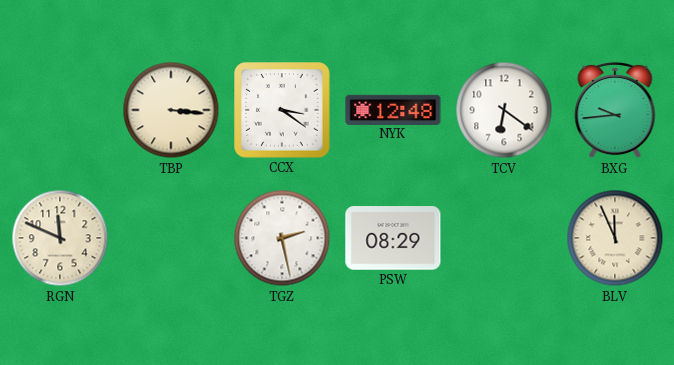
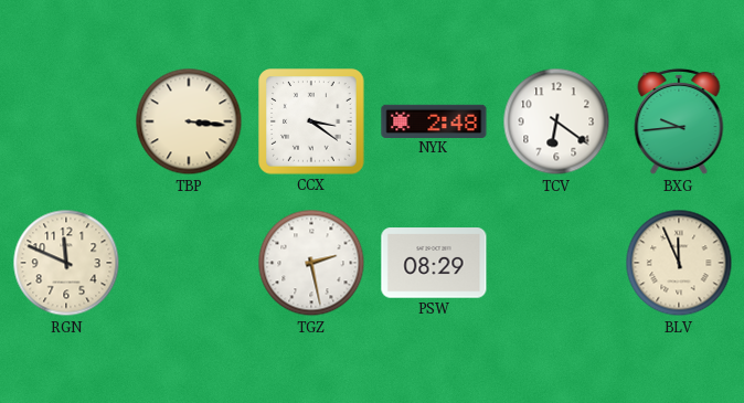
NYK: 12:48 -> 2:48
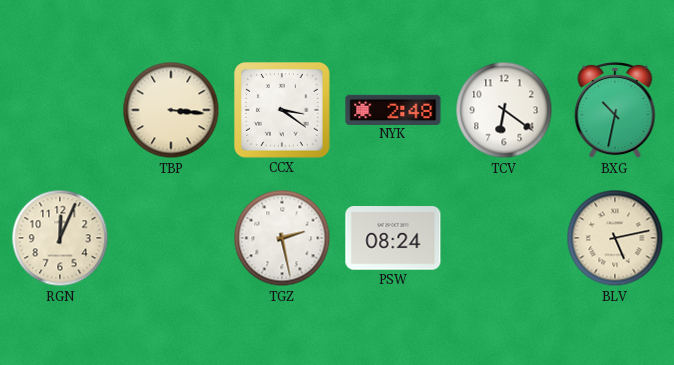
BXG: 9:44 -> 10:32
RGN: 11:49 -> 12:04
PSW: 08:29 -> 08:24
BLV: 11:56 -> 5:13
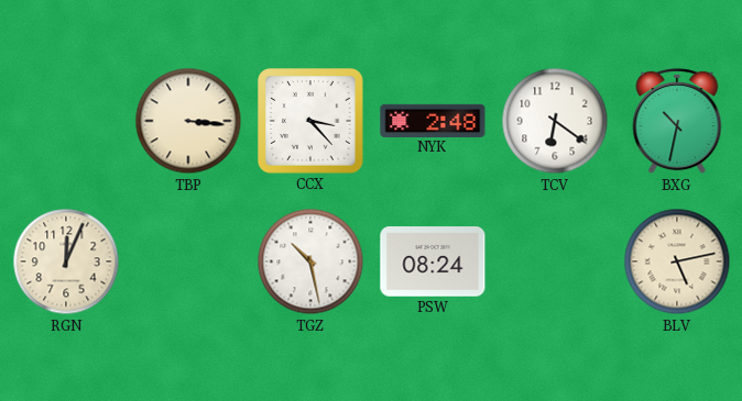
CCX: 3:21 -> 3:23
TGZ: 2:28 -> 10:28
